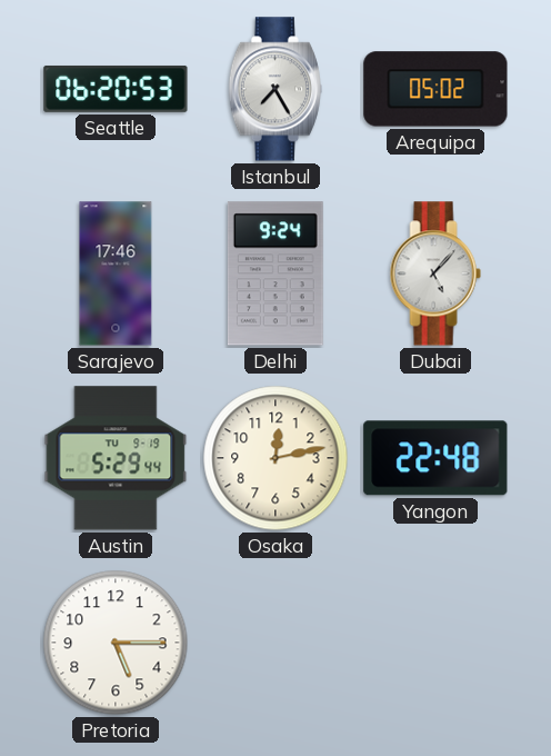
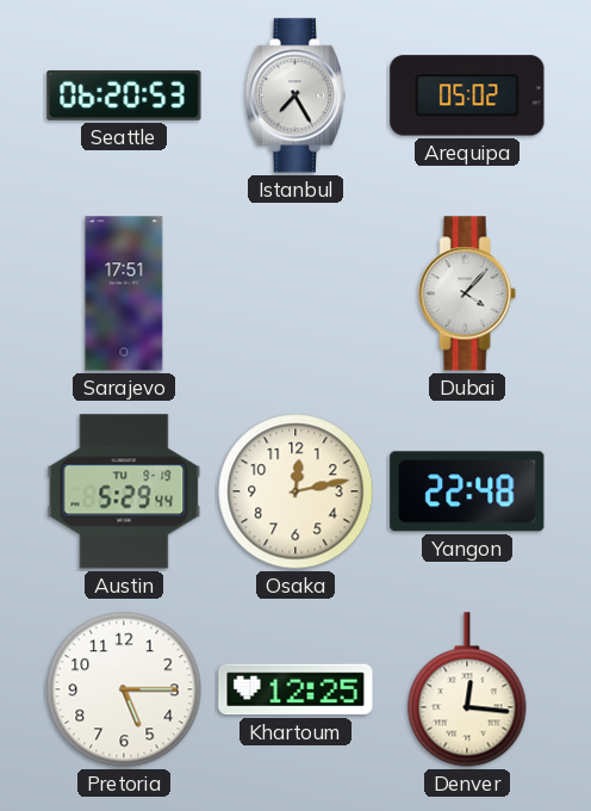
Sarajevo: 17:46 -> 17:51
Delhi: 9:24 -> none
Dubai: 5:07 -> 4:07
Khartoum: none -> 12:25
Denver: none -> 12:16
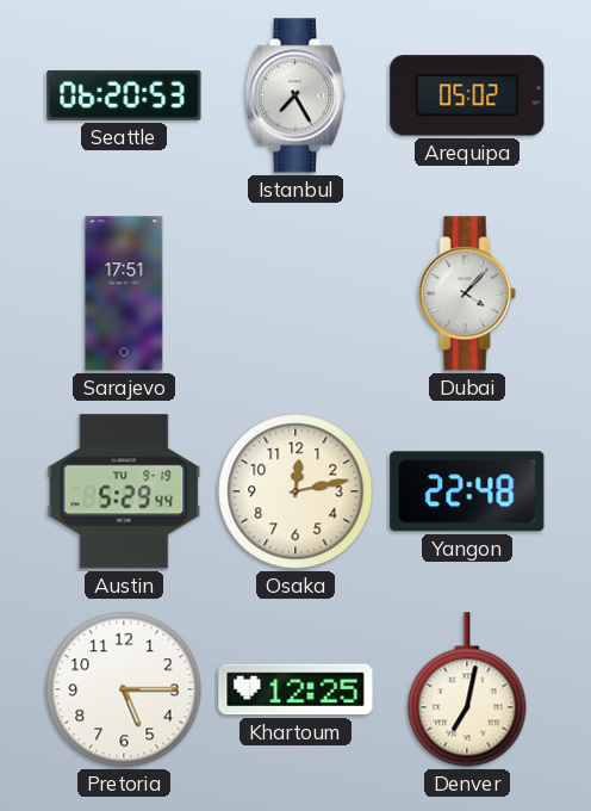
Denver: 12:16 -> 7:02
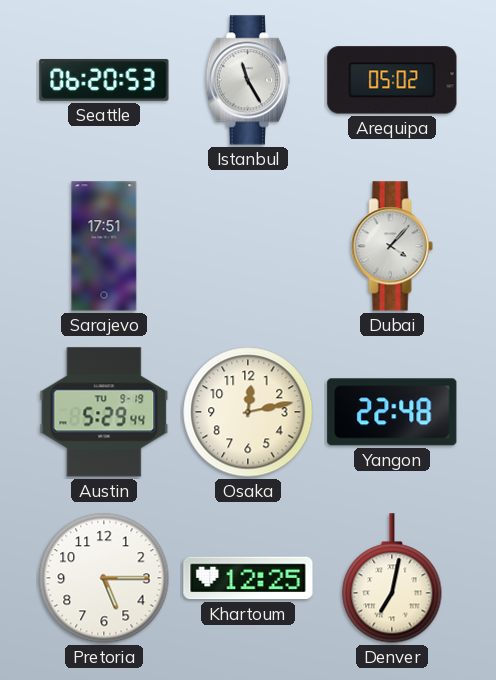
Istanbul: 7:25 -> 11:25
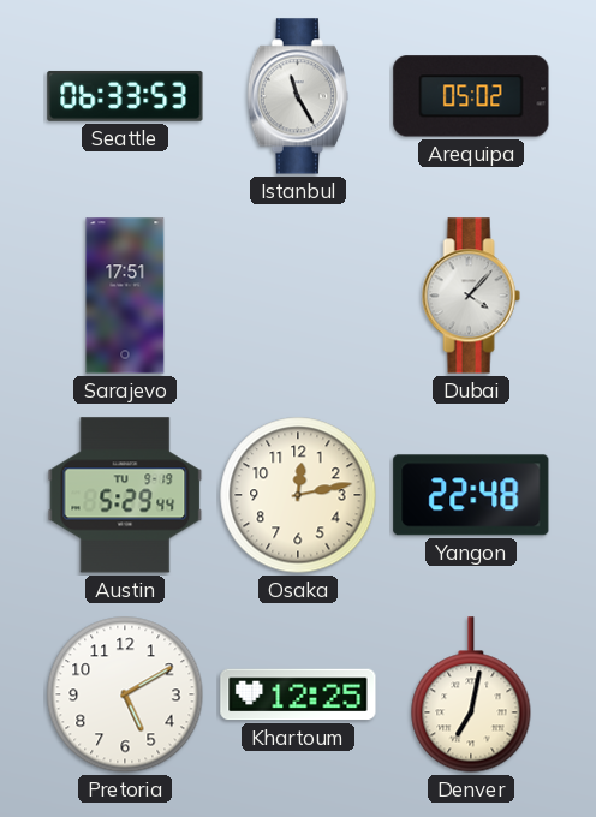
Seattle: 06:20 -> 06:33
Pretoria: 5:15 -> 5:10
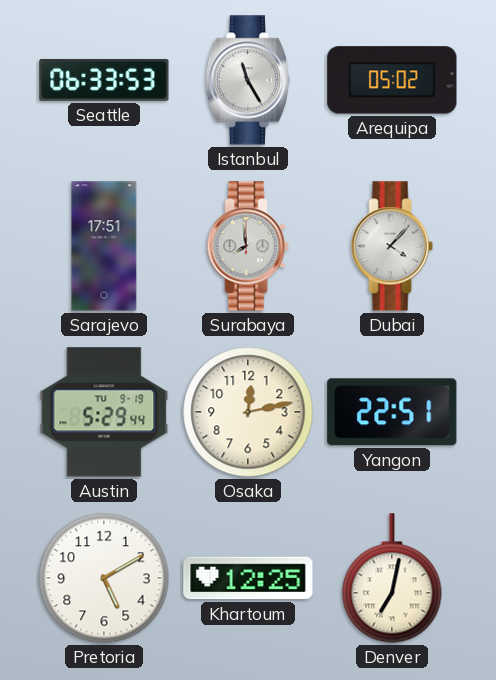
Surabaya: none -> 7:59
Yangon: 22:48 -> 22:51
